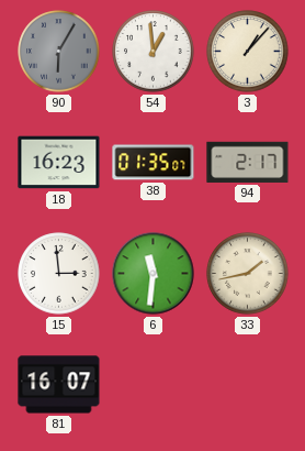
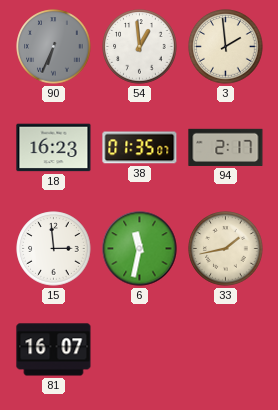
90: 6:05 -> 6:34
3: 1:07 -> 1:59
6: 11:31 -> 11:32
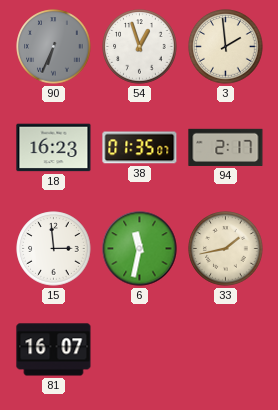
54: 12:59 -> 12:57
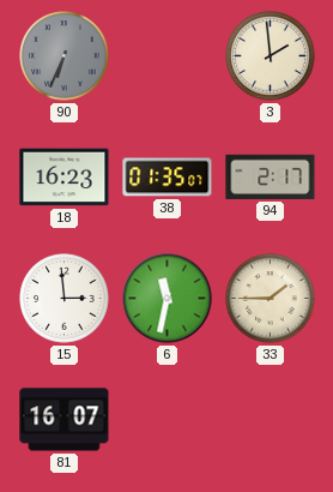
54: 12:57 -> none
33: 1:43 -> 1:45
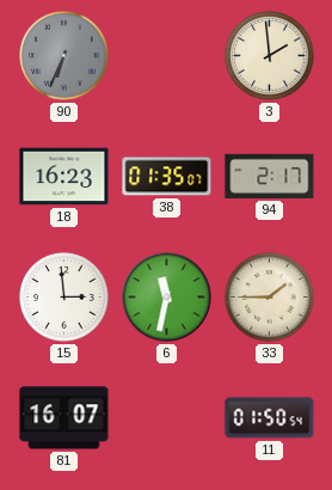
11: none -> 01:50
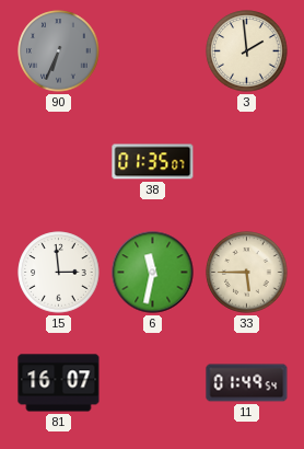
18: 16:23 -> none
94: 2:17 -> none
33: 1:45 -> 5:45
11: 01:50 -> 01:49
